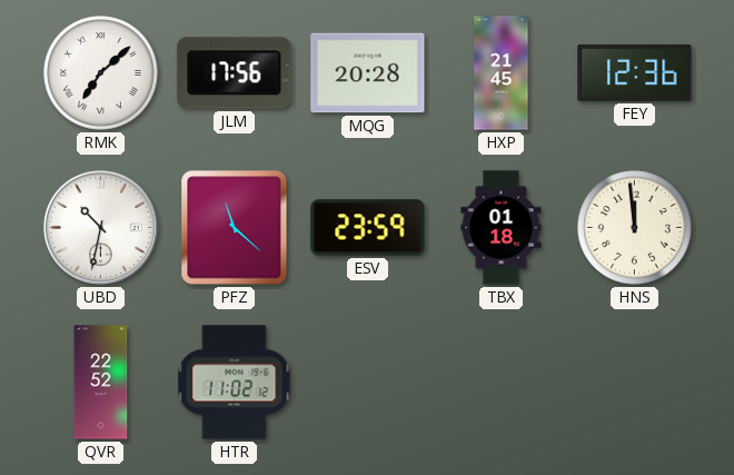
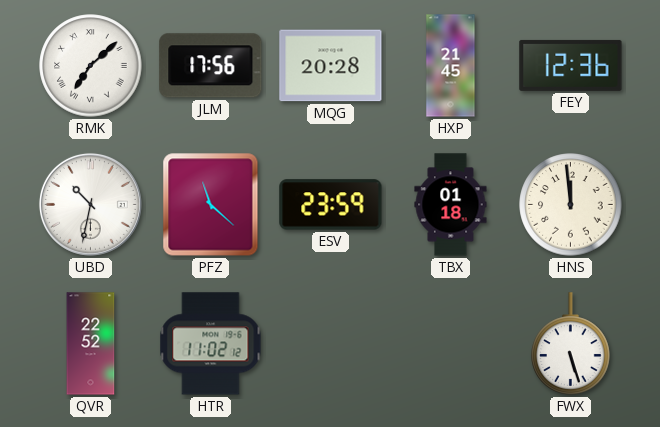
FWX: none -> 5:27
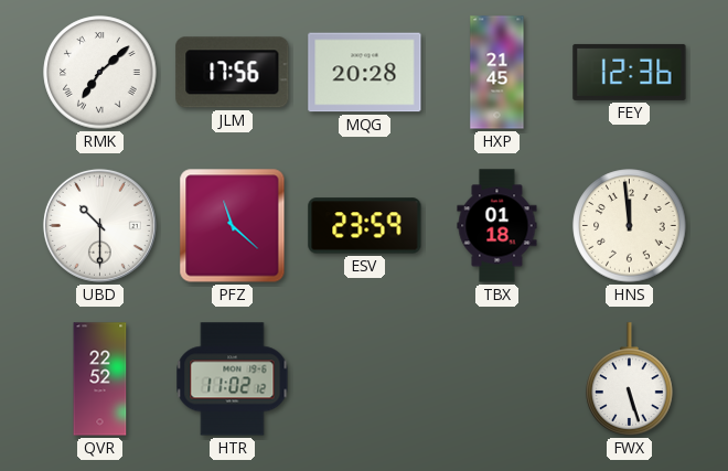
UBD: 10:32 -> 10:30
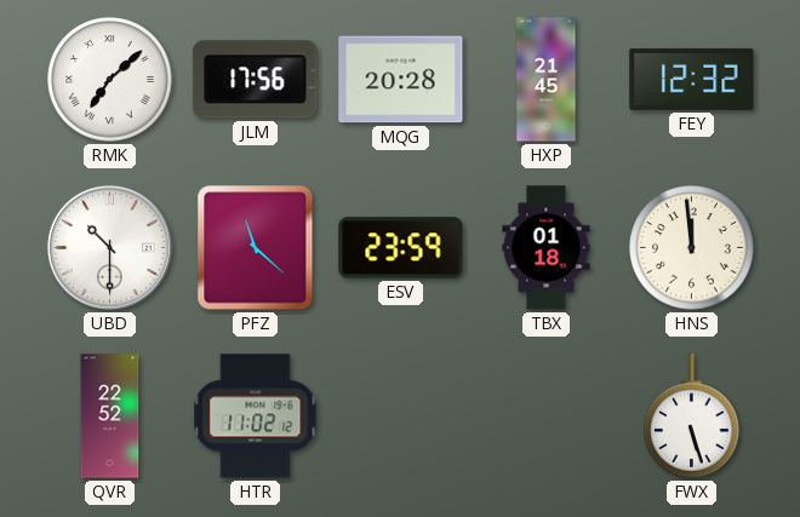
FEY: 12:36 -> 12:32
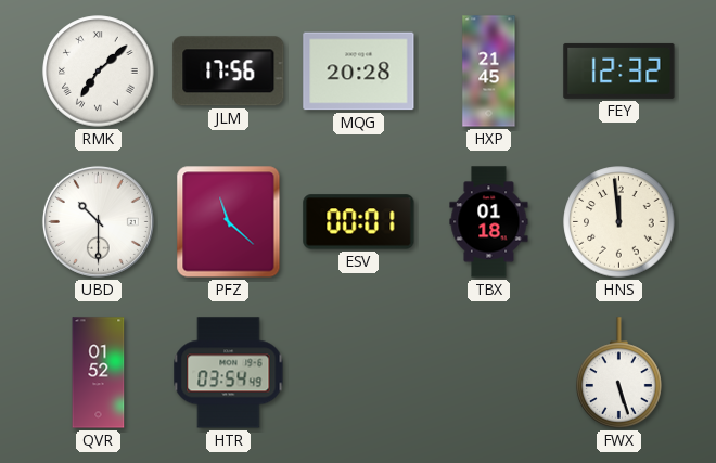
ESV: 23:59 -> 00:01
QVR: 22:52 -> 01:52
HTR: 11:02 -> 03:54
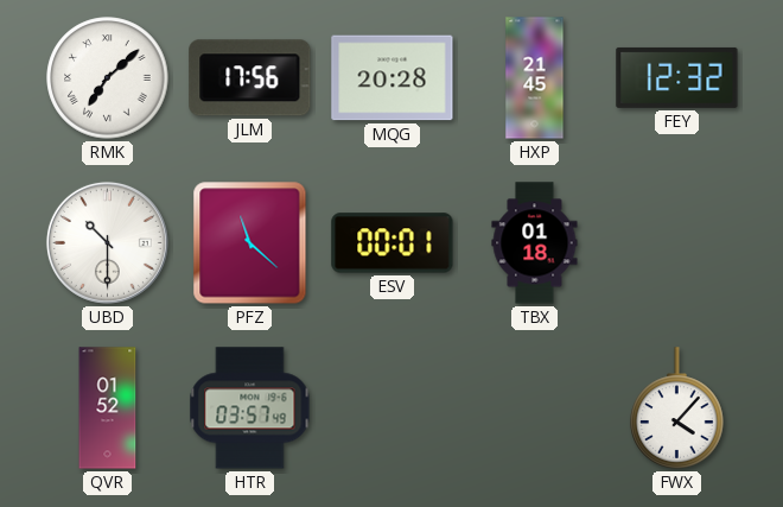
HNS: 11:59 -> none
HTR: 03:54 -> 03:57
FWX: 5:27 -> 4:07
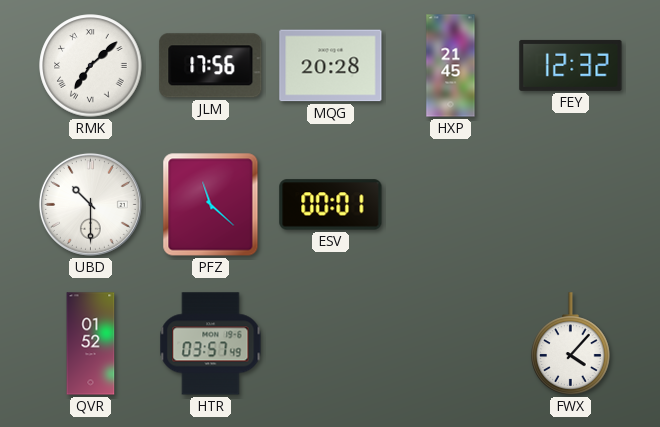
TBX: 01:18 -> none
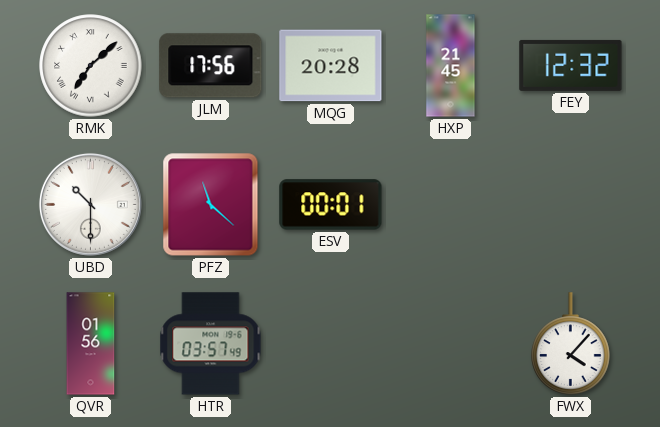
QVR: 01:52 -> 01:56
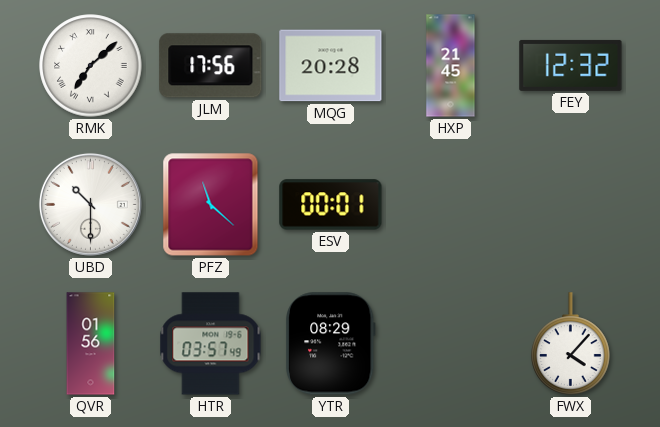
YTR: none -> 08:29
